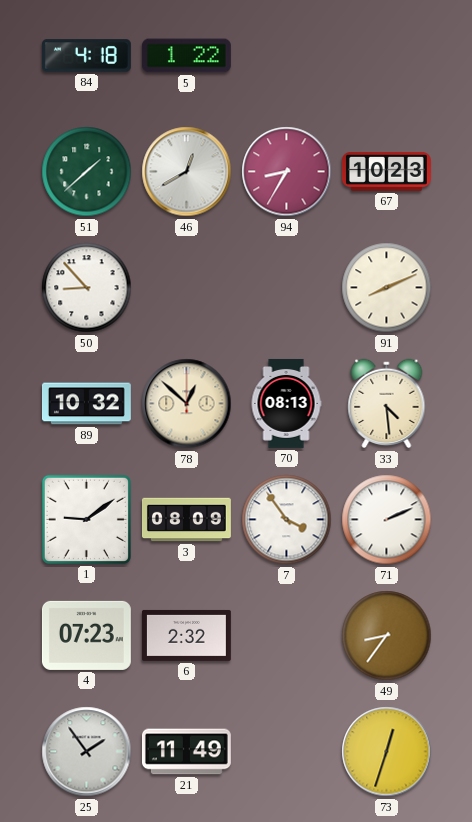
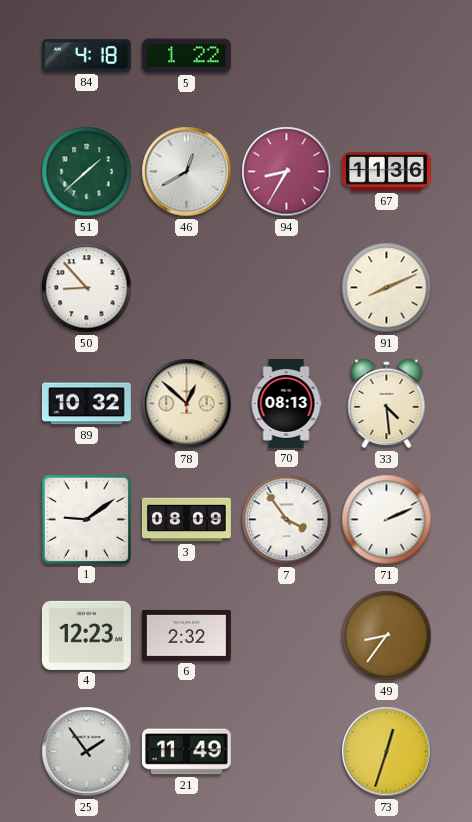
67: 10:23 -> 11:36
4: 07:23 -> 12:23
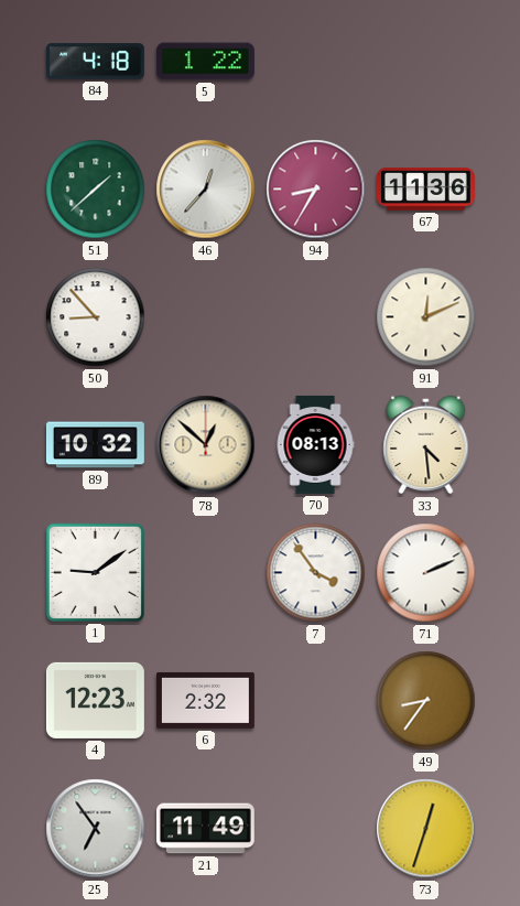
46: 12:40 -> 12:37
91: 8:11 -> 12:11
3: 08:09 -> none
25: 1:54 -> 6:54
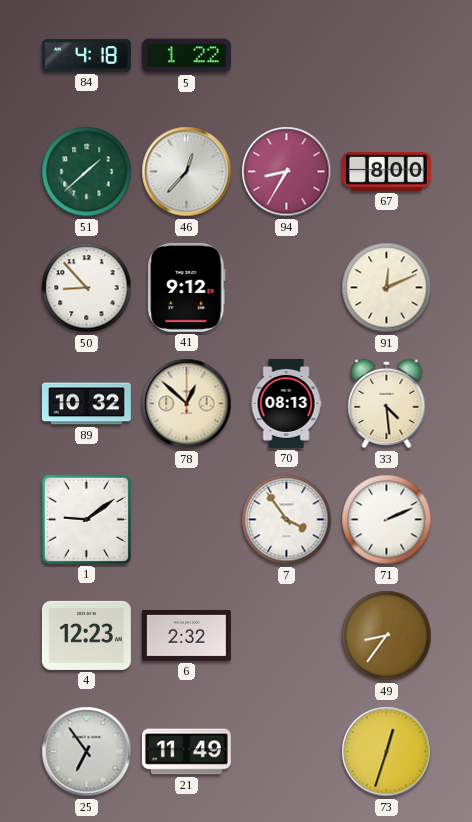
67: 11:36 -> 8:00
41: none -> 9:12
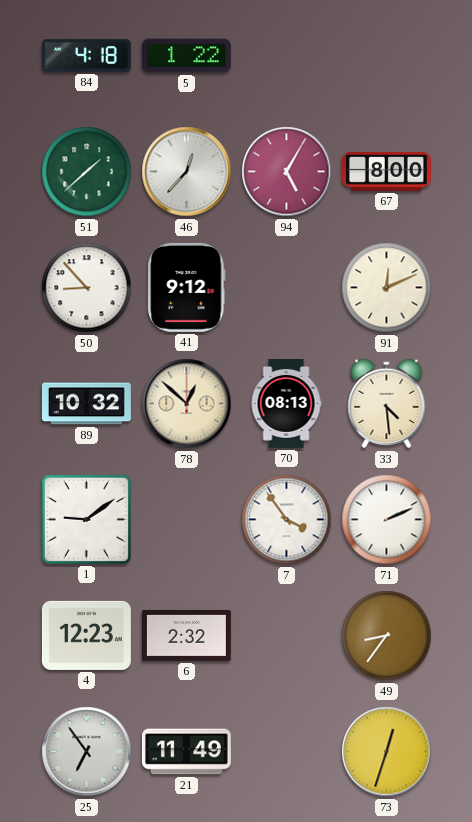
94: 8:35 -> 5:05
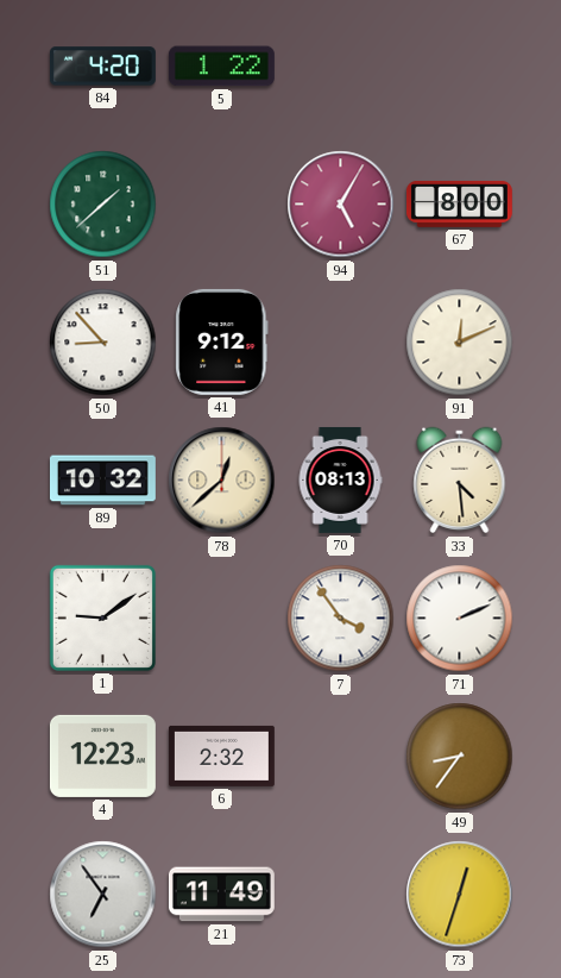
84: 4:18 -> 4:20
46: 12:37 -> none
78: 12:52 -> 12:38
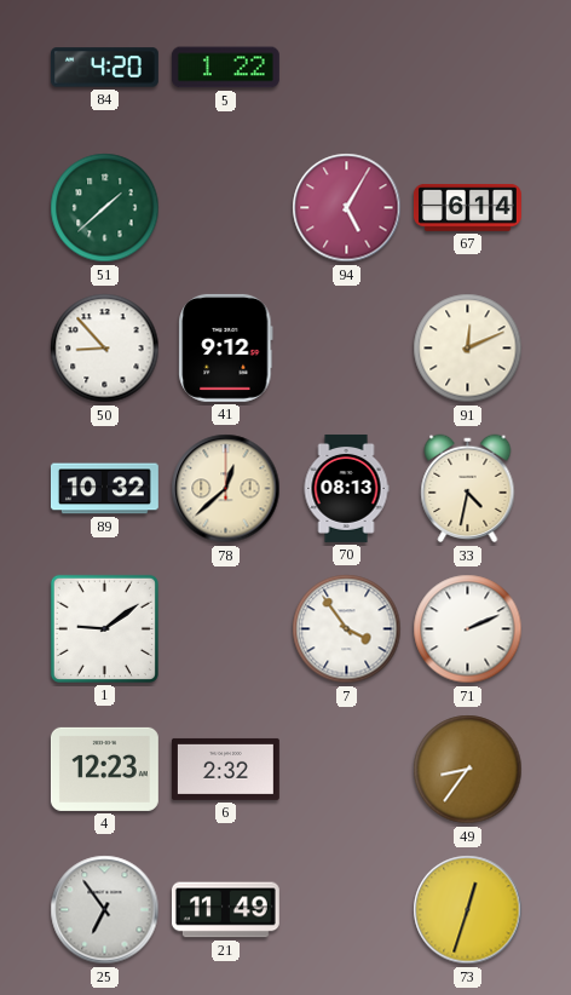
67: 8:00 -> 6:14
33: 4:29 -> 4:32
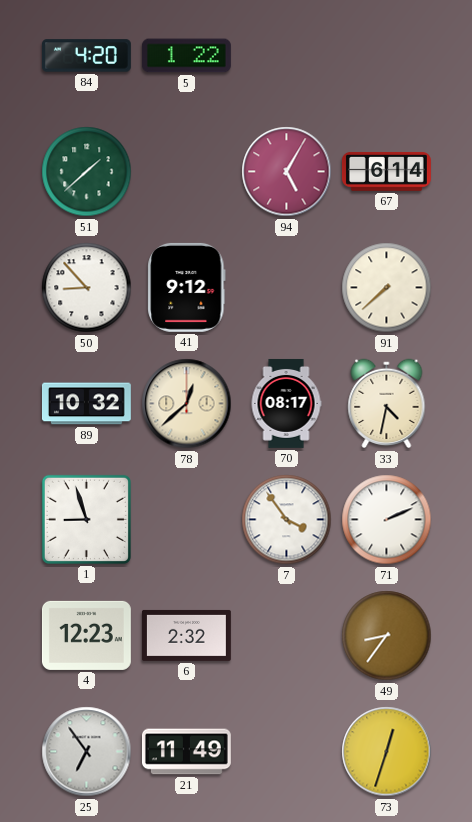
91: 12:11 -> 7:38
70: 08:13 -> 08:17
1: 9:09 -> 8:57
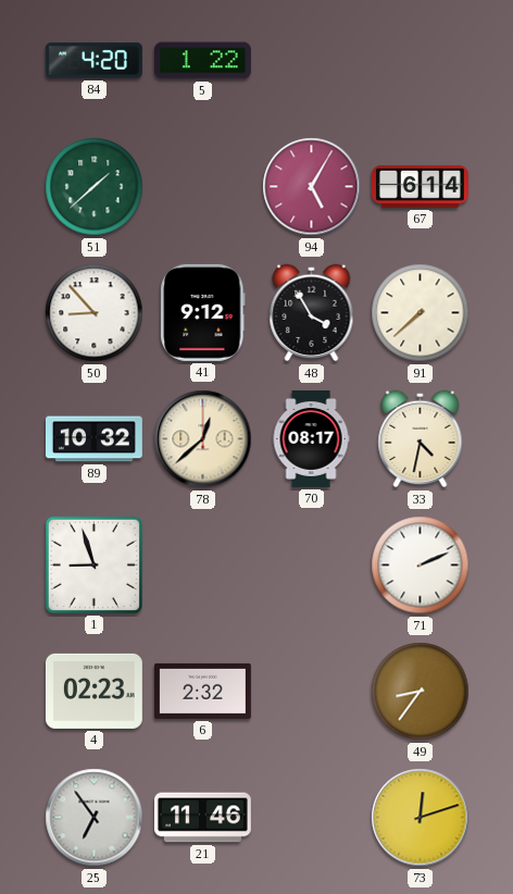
48: none -> 3:55
7: 3:54 -> none
4: 12:23 -> 02:23
21: 11:49 -> 11:46
73: 12:33 -> 12:12
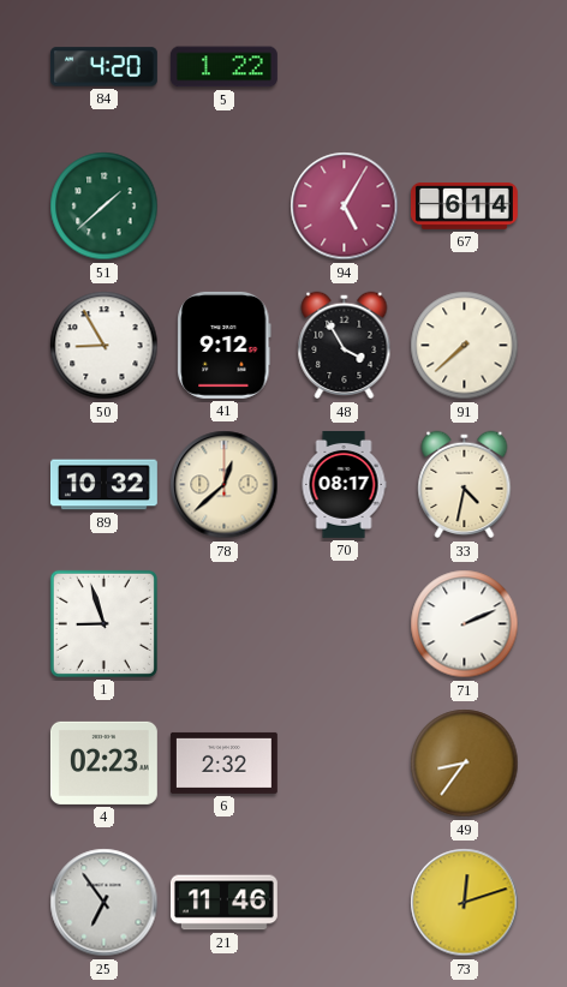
50: 8:53 -> 8:55
